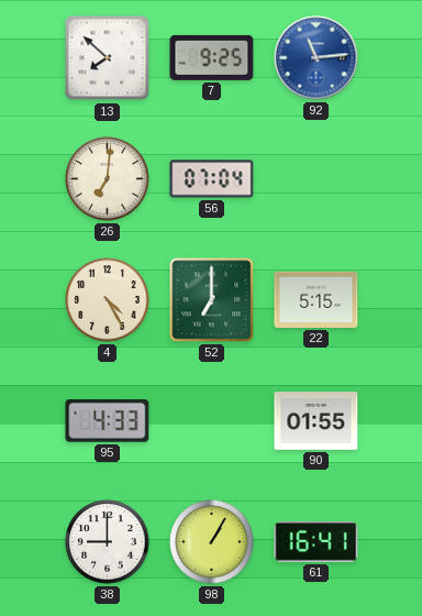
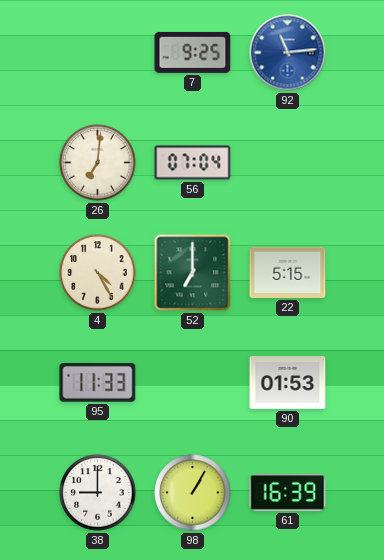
13: 7:52 -> none
95: 4:33 -> 11:33
90: 01:55 -> 01:53
61: 16:41 -> 16:39
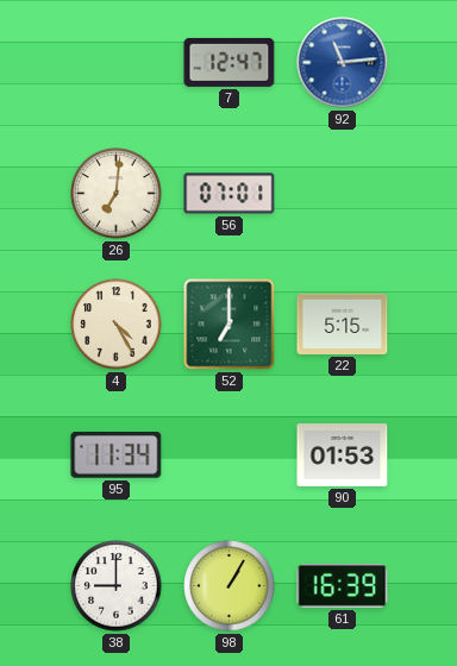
7: 9:25 -> 12:47
56: 07:04 -> 07:01
95: 11:33 -> 11:34
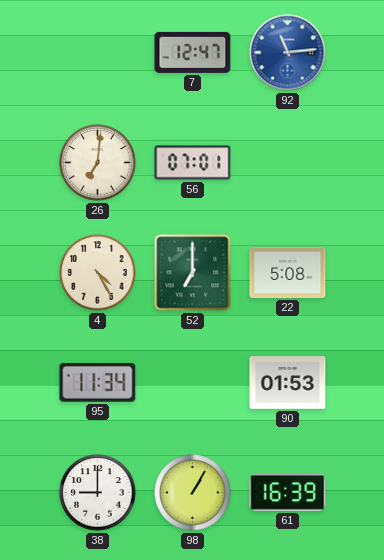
22: 5:15 -> 5:08
